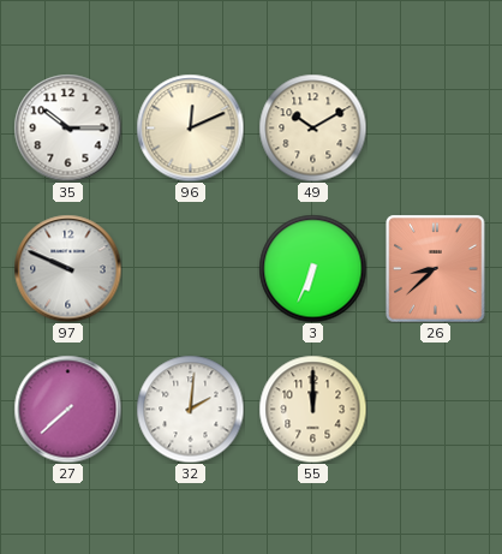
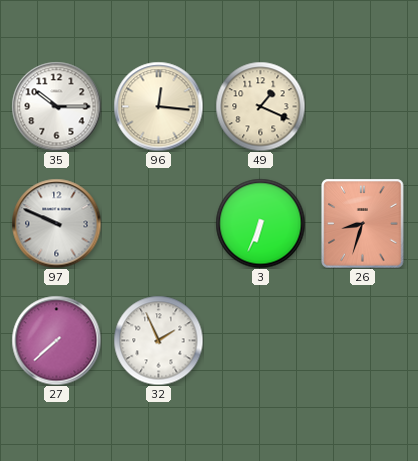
96: 12:11 -> 12:16
49: 10:10 -> 1:19
26: 8:38 -> 8:33
32: 2:01 -> 1:56
55: 12:00 -> none
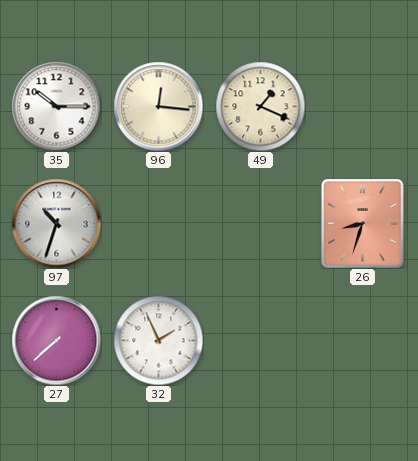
97: 9:49 -> 10:33
3: 6:34 -> none
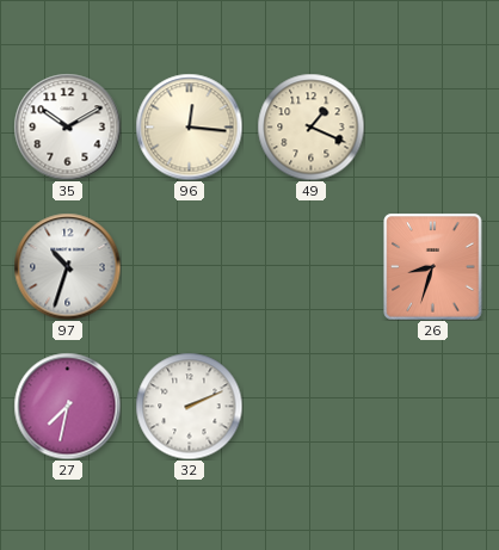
35: 10:15 -> 10:10
27: 7:38 -> 7:32
32: 1:56 -> 2:11
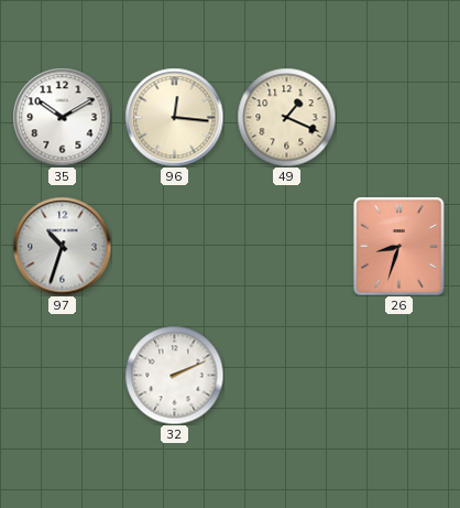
27: 7:32 -> none
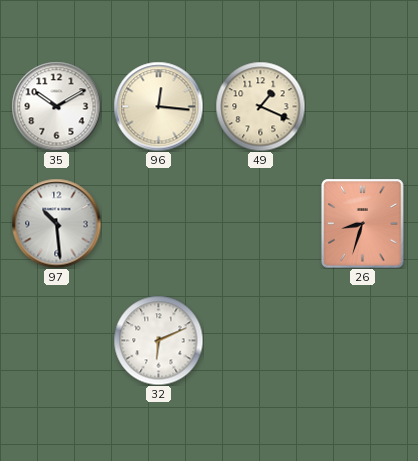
97: 10:33 -> 10:29
32: 2:11 -> 6:11
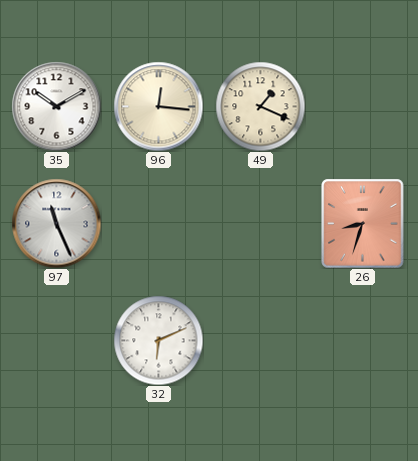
97: 10:29 -> 11:26
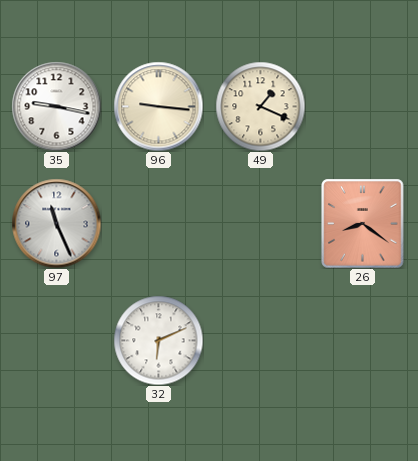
35: 10:10 -> 9:17
96: 12:16 -> 9:16
26: 8:33 -> 8:21
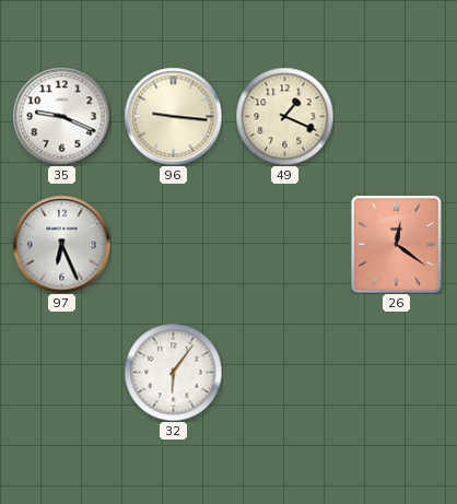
35: 9:17 -> 9:19
97: 11:26 -> 6:26
26: 8:21 -> 12:21
32: 6:11 -> 6:06
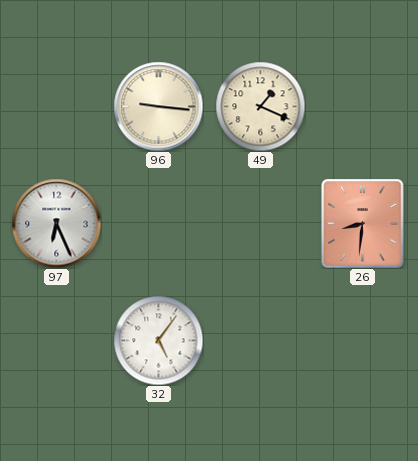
35: 9:19 -> none
26: 12:21 -> 8:31
32: 6:06 -> 5:06
